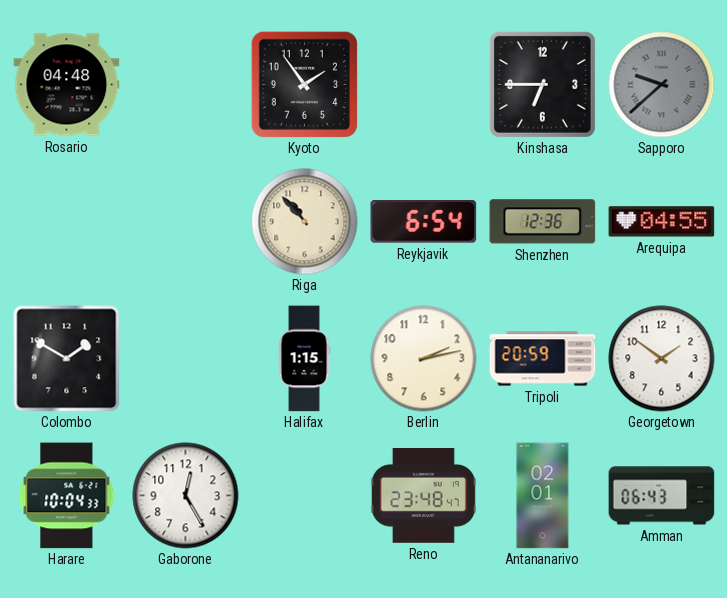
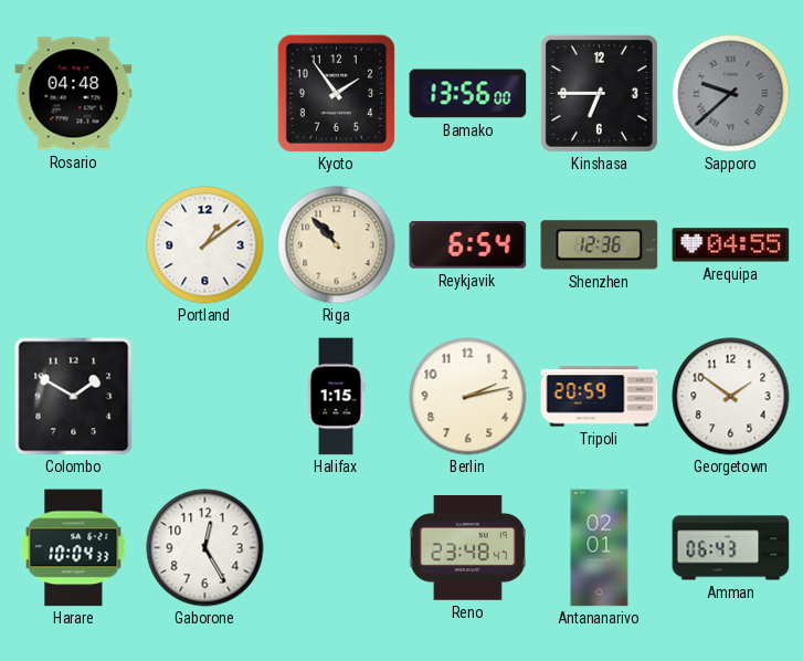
Bamako: none -> 13:56
Portland: none -> 1:09
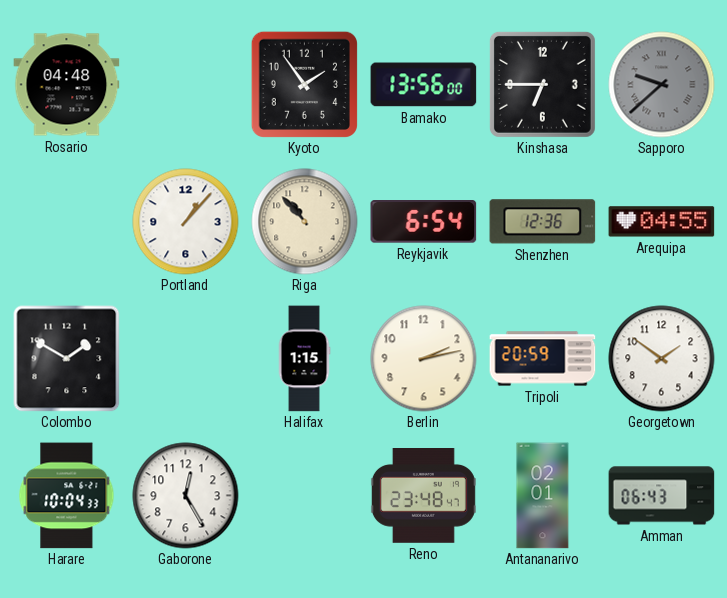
Portland: 1:09 -> 1:07
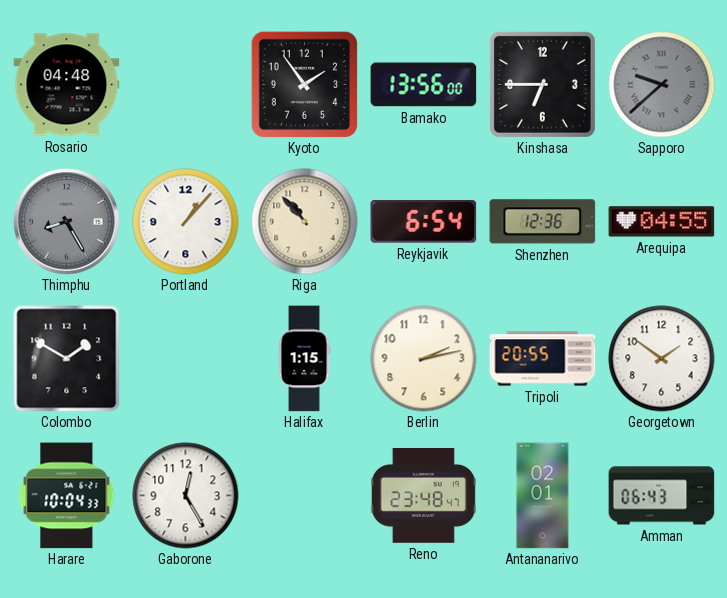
Thimphu: none -> 8:25
Tripoli: 20:59 -> 20:55
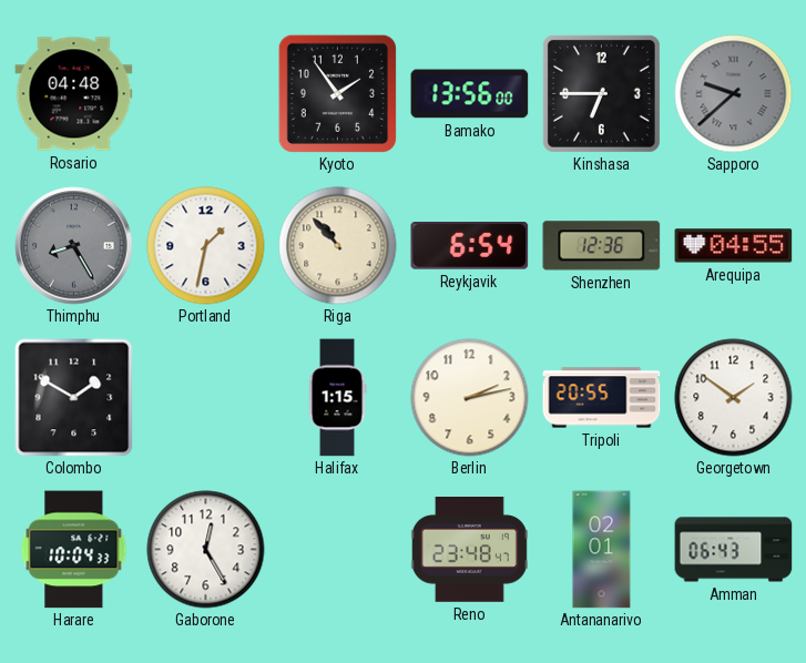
Portland: 1:07 -> 1:32
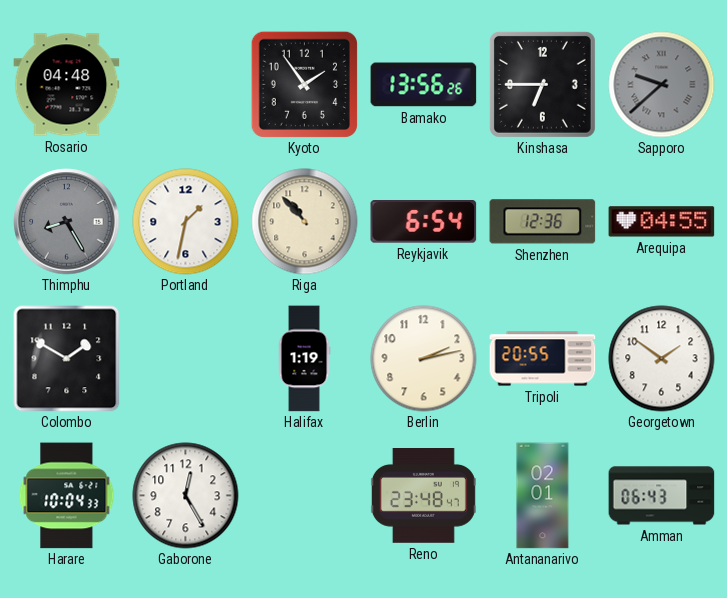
Bamako: 13:56:00 -> 13:56:26
Halifax: 1:15 -> 1:19
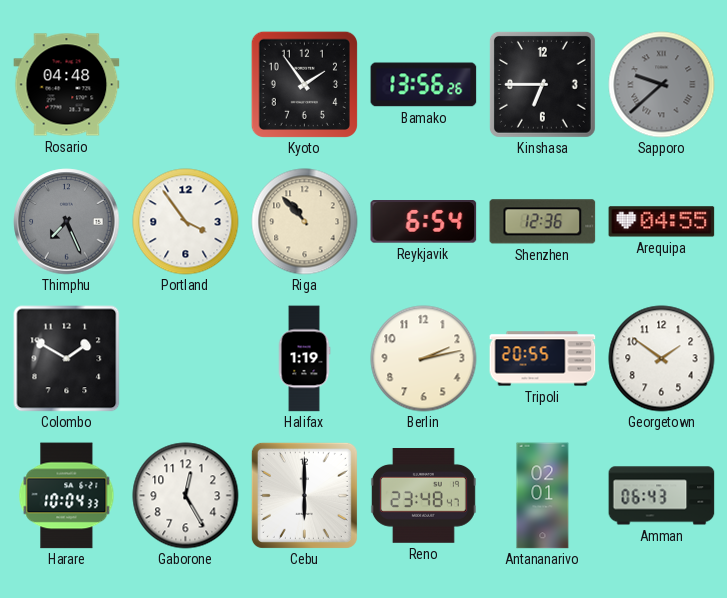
Thimphu: 8:25 -> 7:26
Portland: 1:32 -> 3:54
Cebu: none -> 6:00
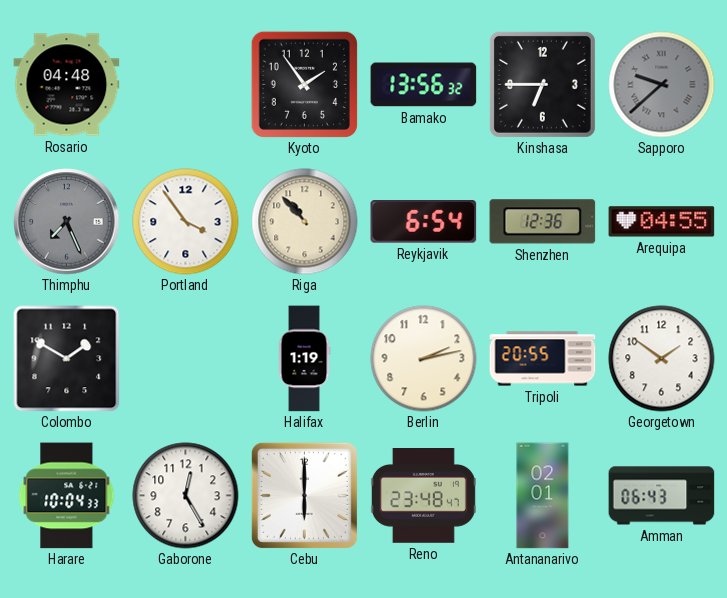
Bamako: 13:56:26 -> 13:56:32
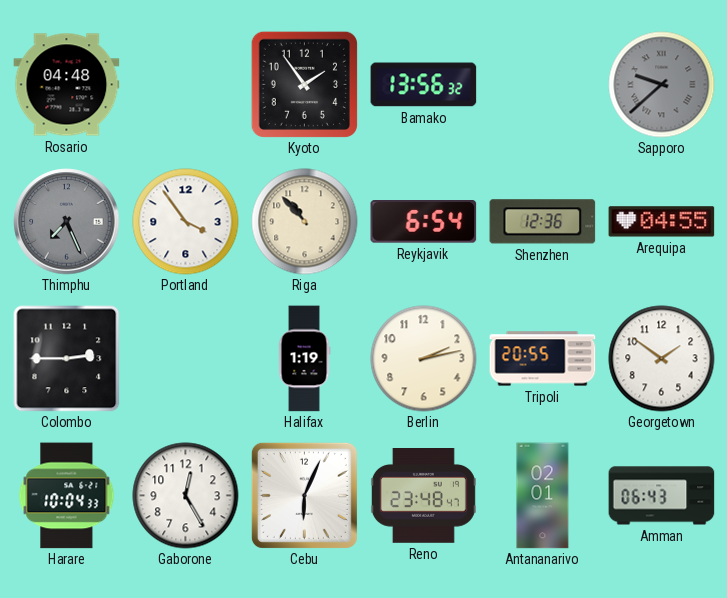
Kinshasa: 6:45 -> none
Colombo: 1:50 -> 2:45
Cebu: 6:00 -> 6:04
